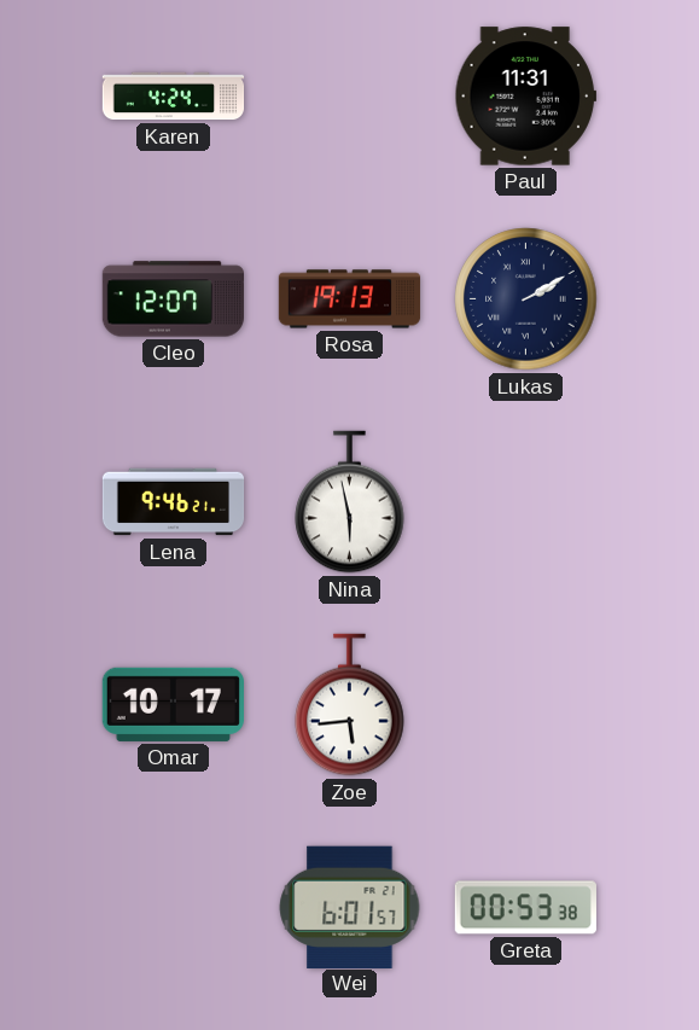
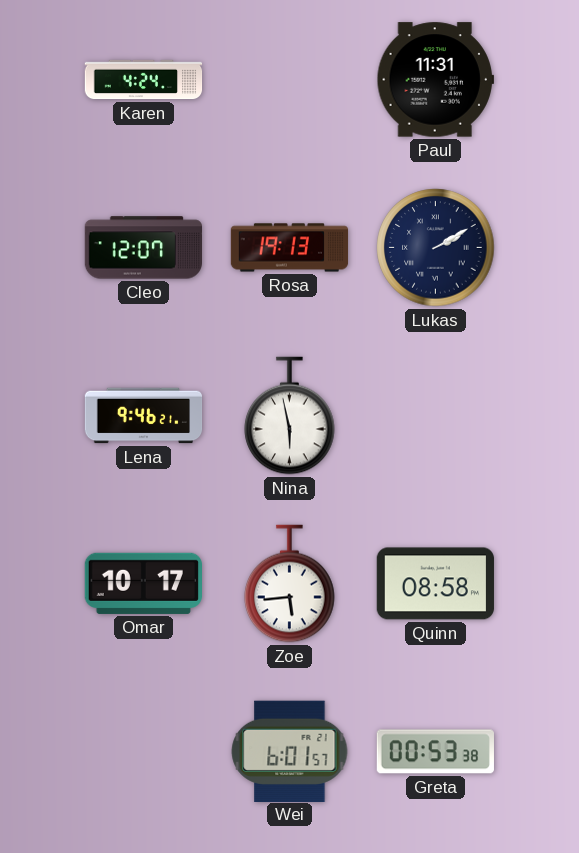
Quinn: none -> 08:58
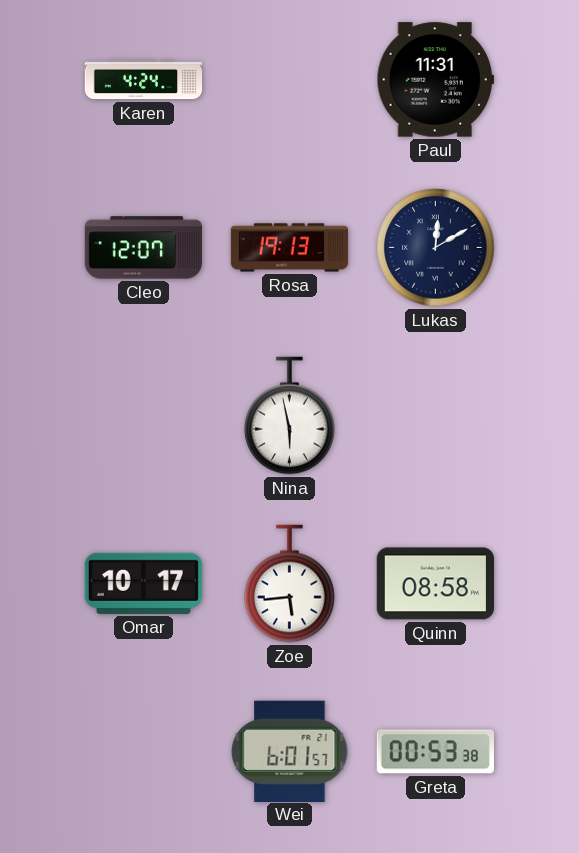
Lukas: 2:10 -> 12:10
Lena: 9:46 -> none
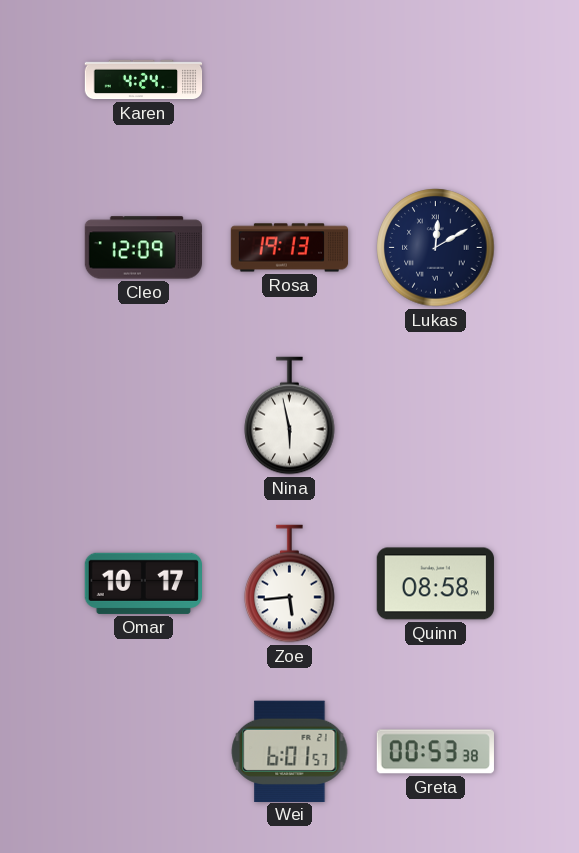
Paul: 11:31 -> none
Cleo: 12:07 -> 12:09
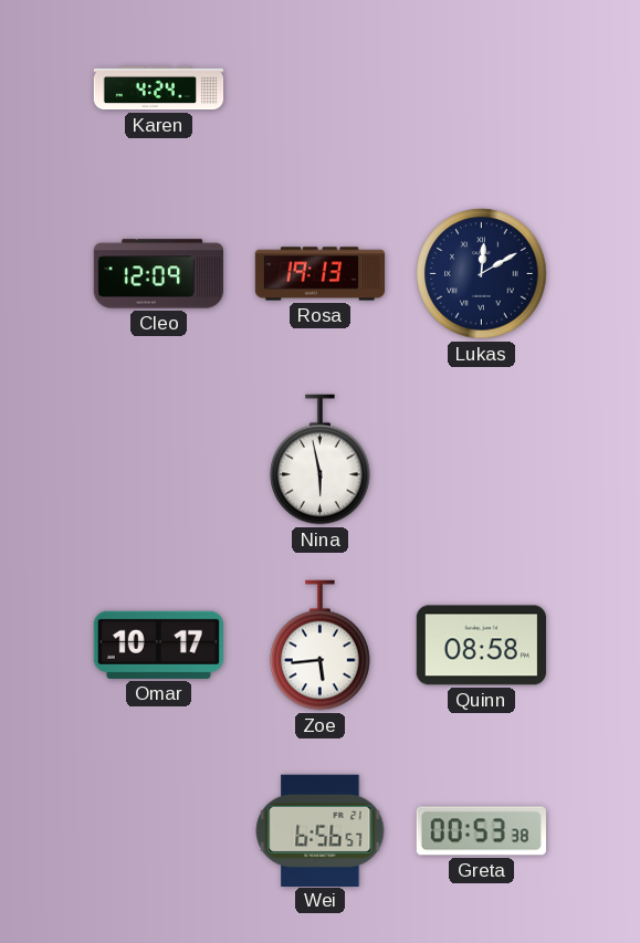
Wei: 6:01 -> 6:56
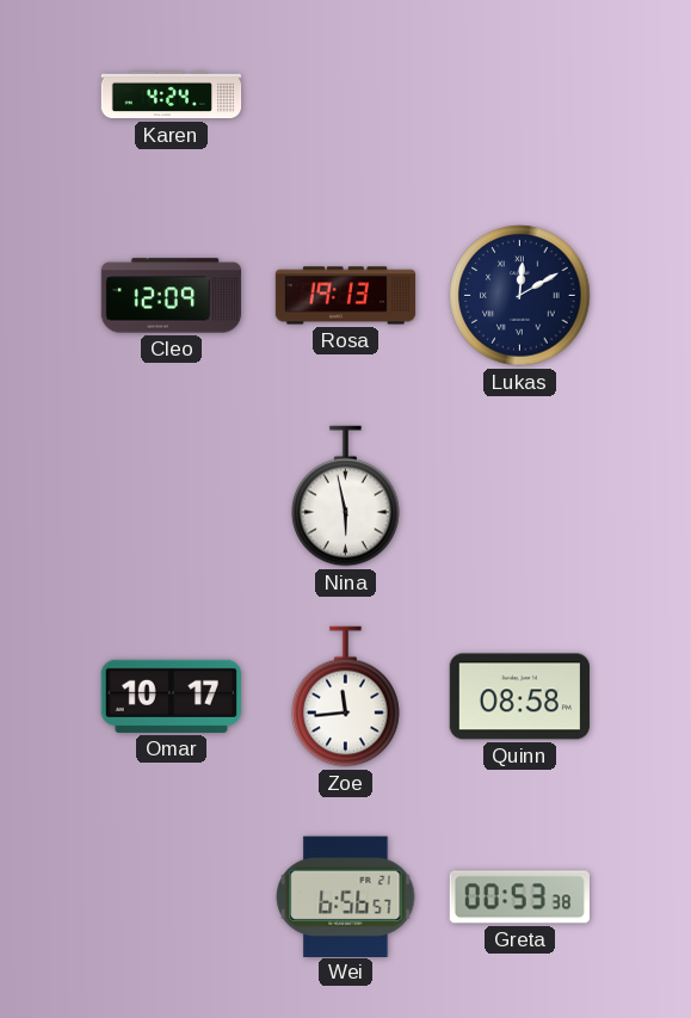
Zoe: 5:44 -> 11:44
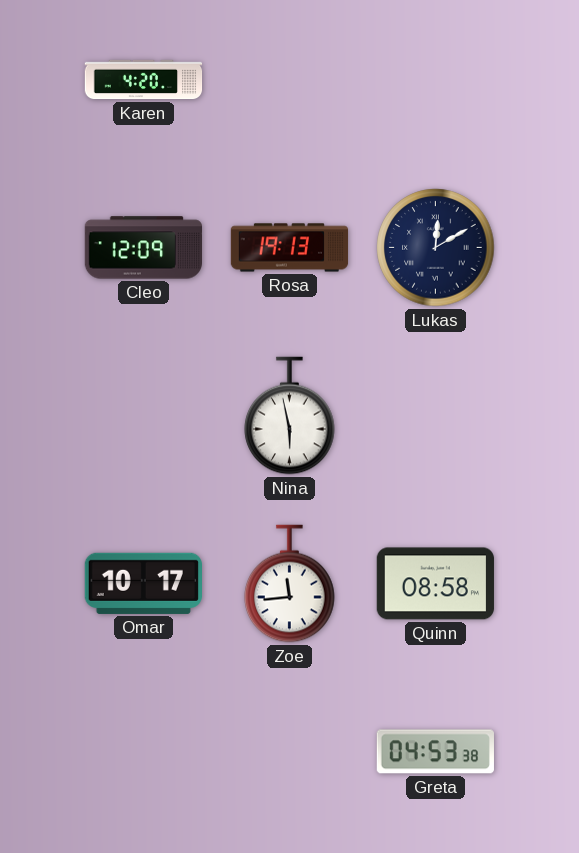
Karen: 4:24 -> 4:20
Wei: 6:56 -> none
Greta: 00:53 -> 04:53
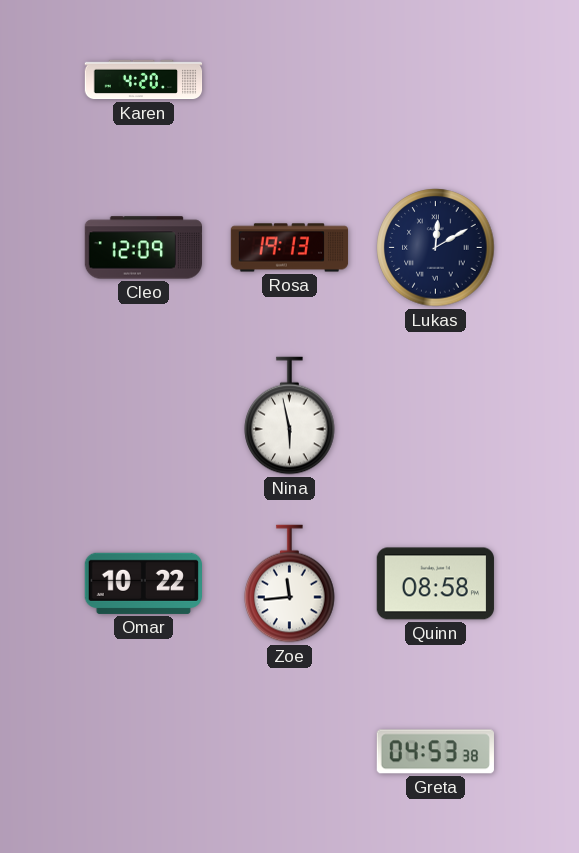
Omar: 10:17 -> 10:22
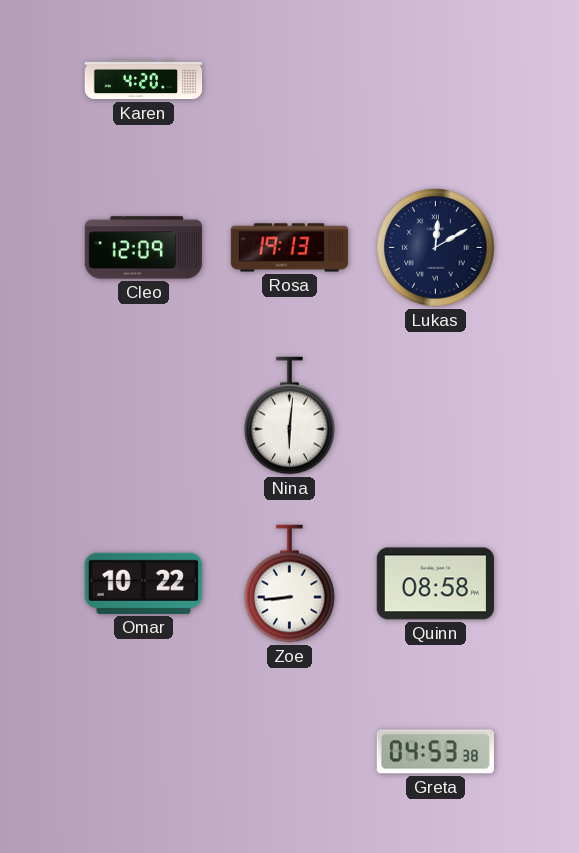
Nina: 5:58 -> 6:01
Zoe: 11:44 -> 8:44
